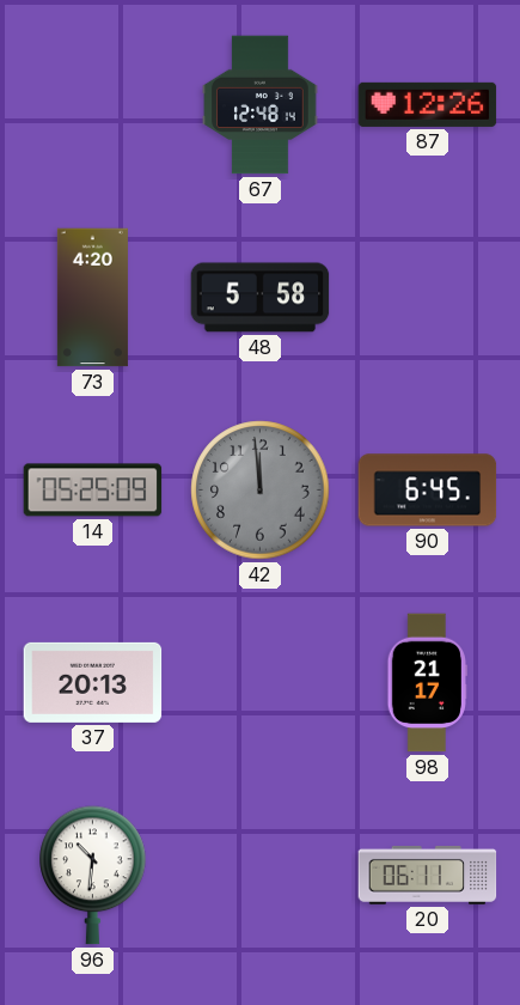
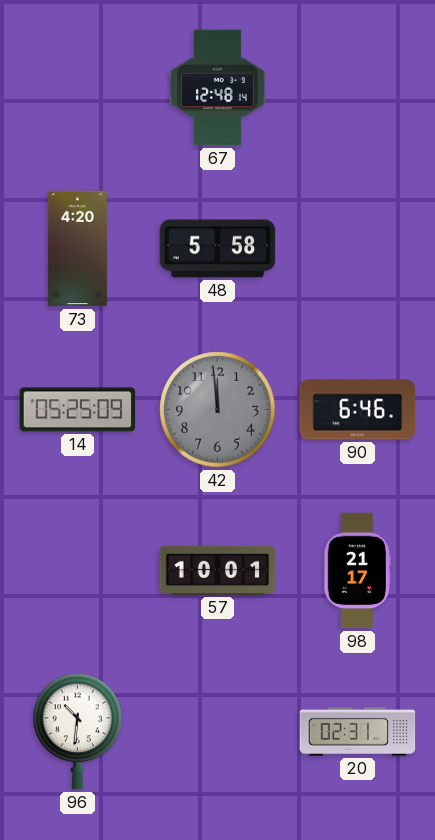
87: 12:26 -> none
90: 6:45 -> 6:46
37: 20:13 -> none
57: none -> 10:01
20: 06:11 -> 02:31
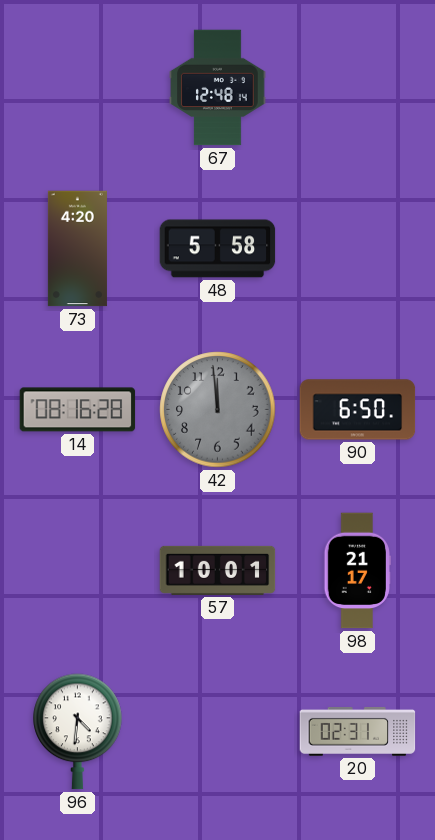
14: 05:25 -> 08:16
90: 6:46 -> 6:50
96: 10:31 -> 4:31
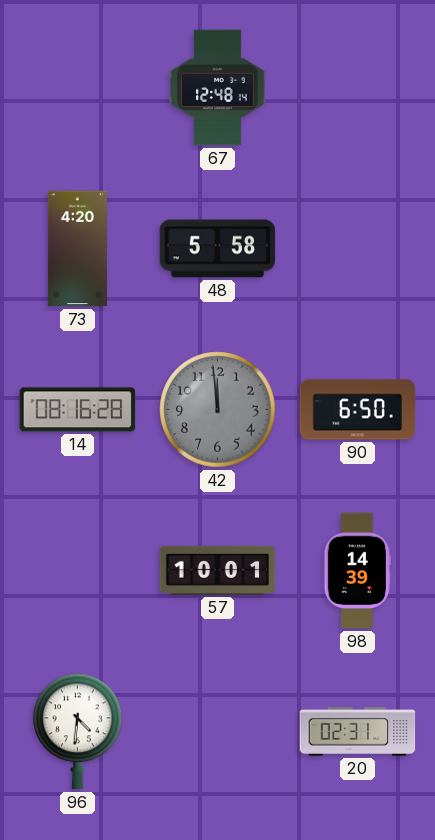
98: 21:17 -> 14:39
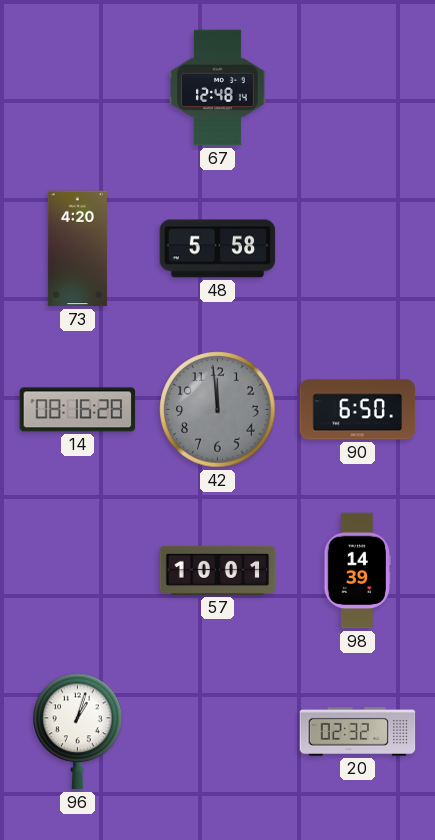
96: 4:31 -> 1:03
20: 02:31 -> 02:32
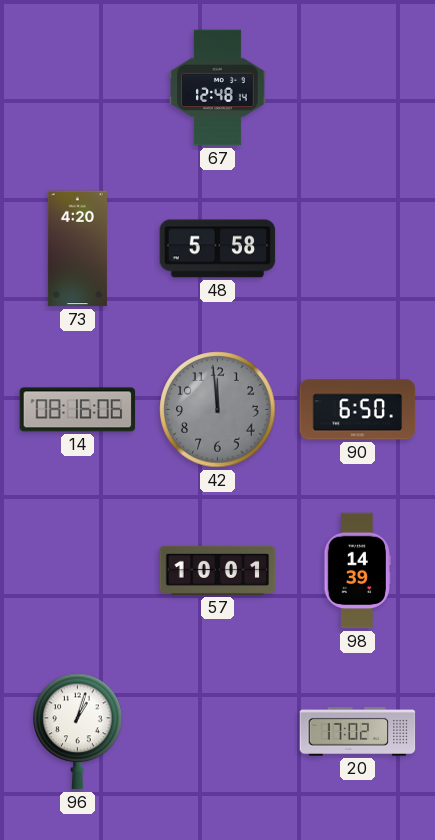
14: 08:16:28 -> 08:16:06
20: 02:32 -> 17:02
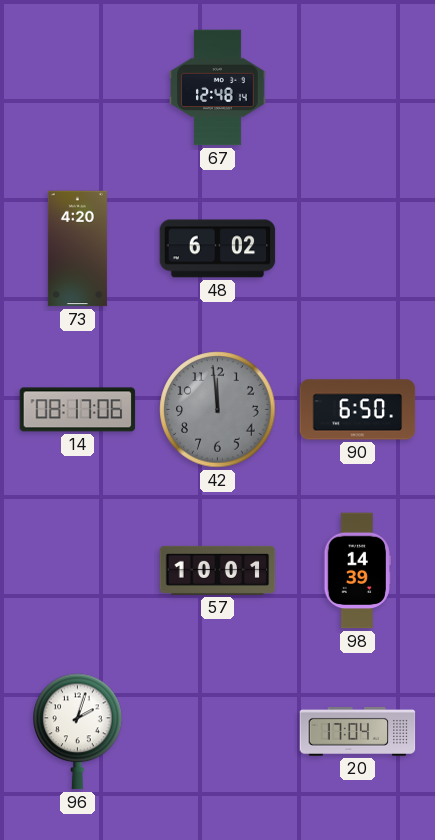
48: 5:58 -> 6:02
14: 08:16 -> 08:17
96: 1:03 -> 2:03
20: 17:02 -> 17:04
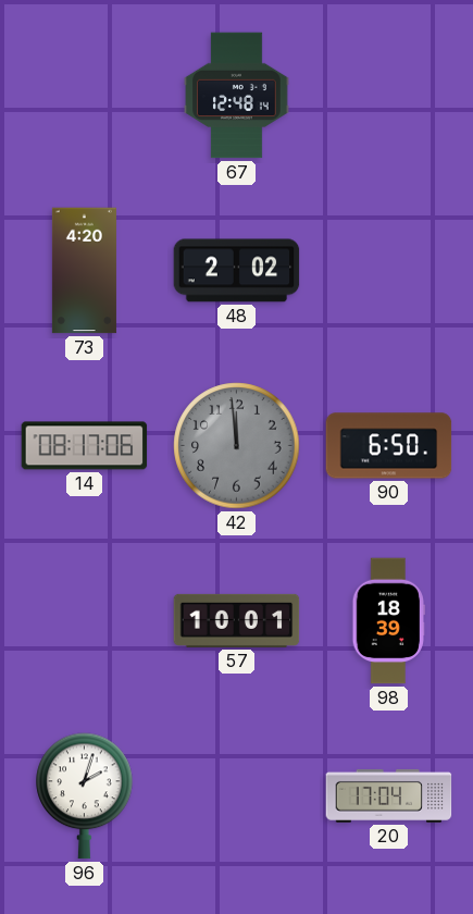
48: 6:02 -> 2:02
98: 14:39 -> 18:39
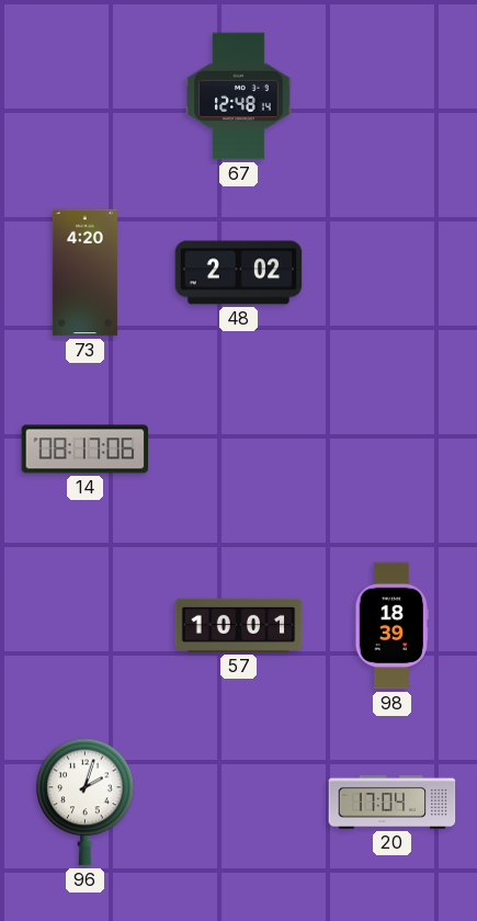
42: 11:59 -> none
90: 6:50 -> none
